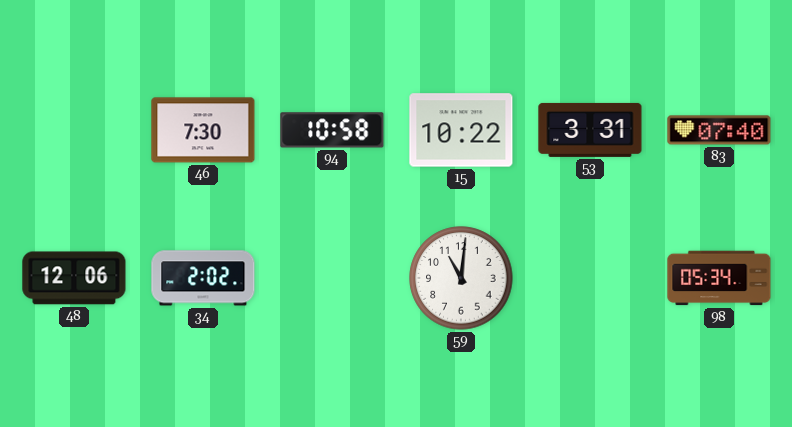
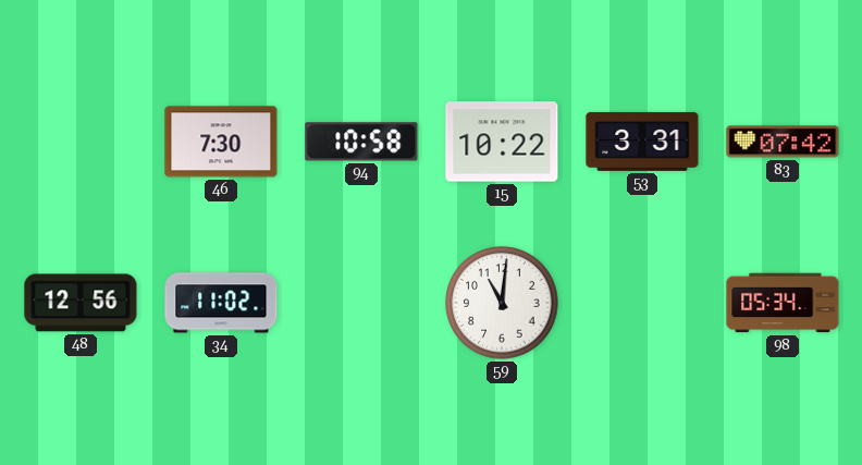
83: 07:40 -> 07:42
48: 12:06 -> 12:56
34: 2:02 -> 11:02
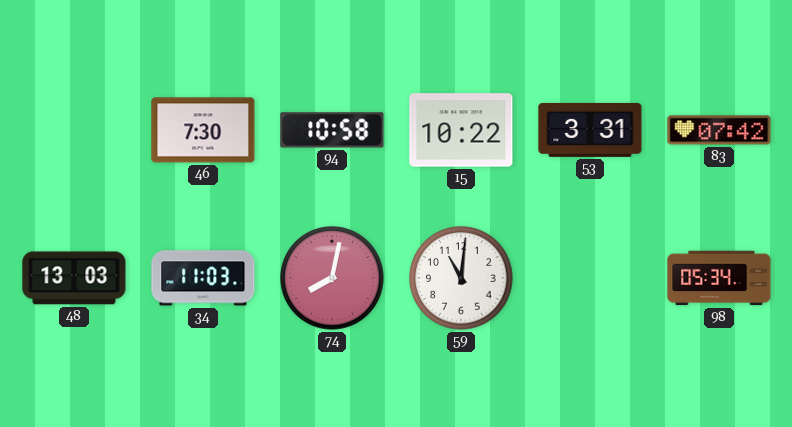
48: 12:56 -> 13:03
34: 11:02 -> 11:03
74: none -> 8:02
